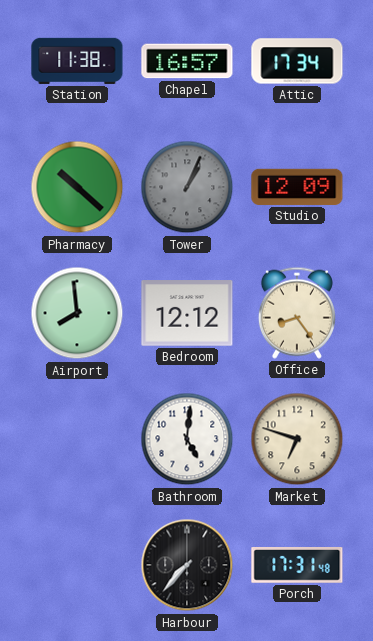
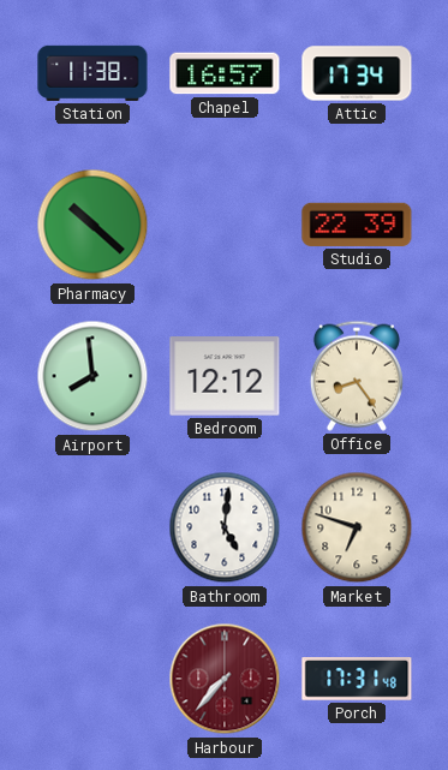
Tower: 1:04 -> none
Studio: 12:09 -> 22:39
Harbour dial: black -> burgundy
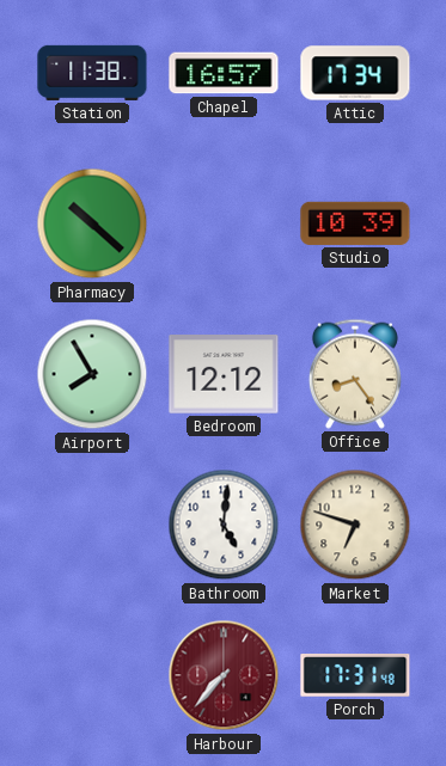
Studio: 22:39 -> 10:39
Airport: 7:59 -> 7:55
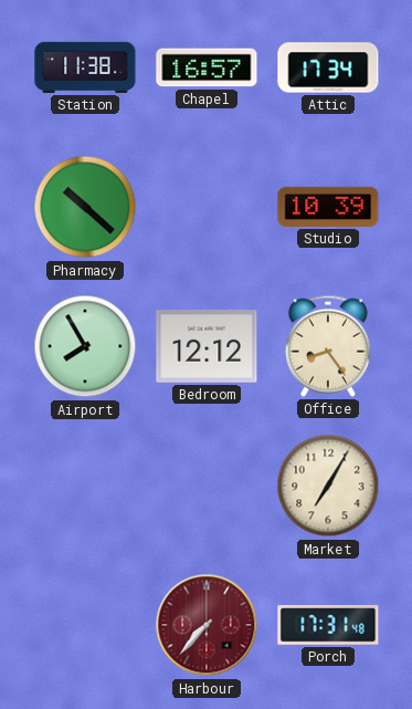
Bathroom: 5:01 -> none
Market: 6:48 -> 7:05
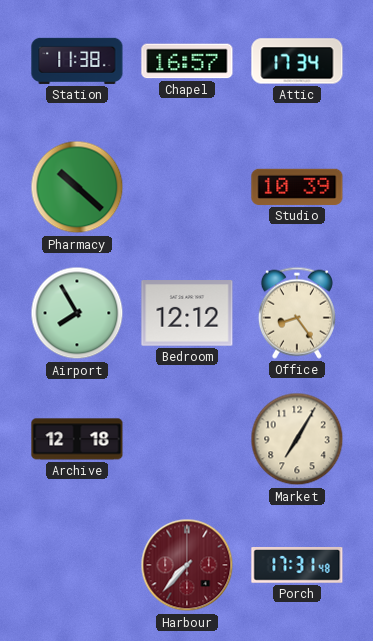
Archive: none -> 12:18
